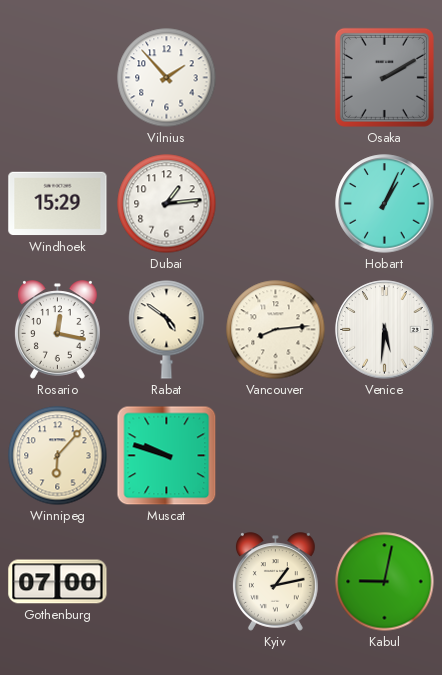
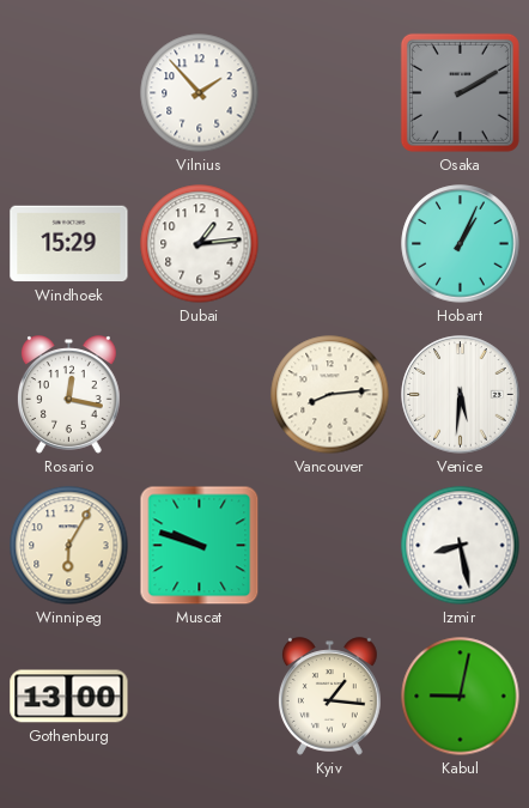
Rabat: 4:51 -> none
Winnipeg: 6:07 -> 6:05
Izmir: none -> 8:28
Gothenburg: 07:00 -> 13:00
Kyiv: 1:13 -> 1:16
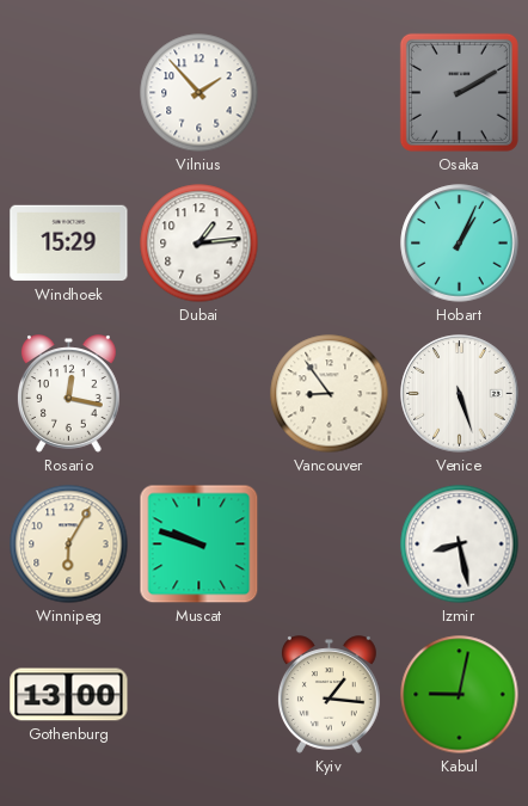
Vancouver: 8:14 -> 8:54
Venice: 5:31 -> 5:27
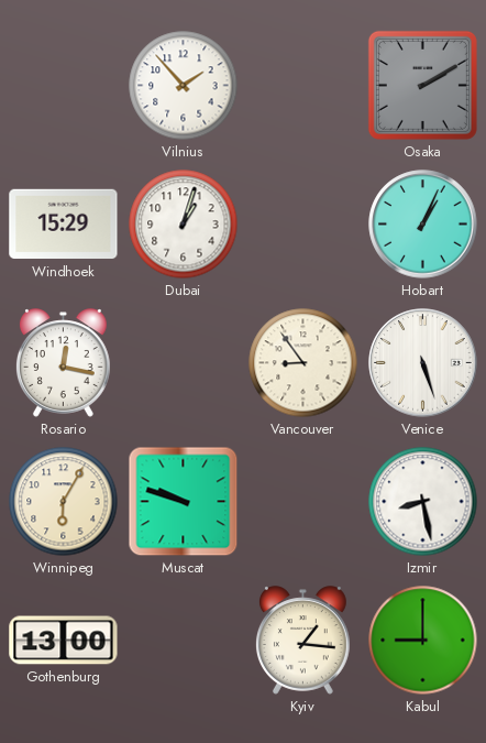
Dubai: 1:14 -> 1:03
Kabul: 9:02 -> 9:00
